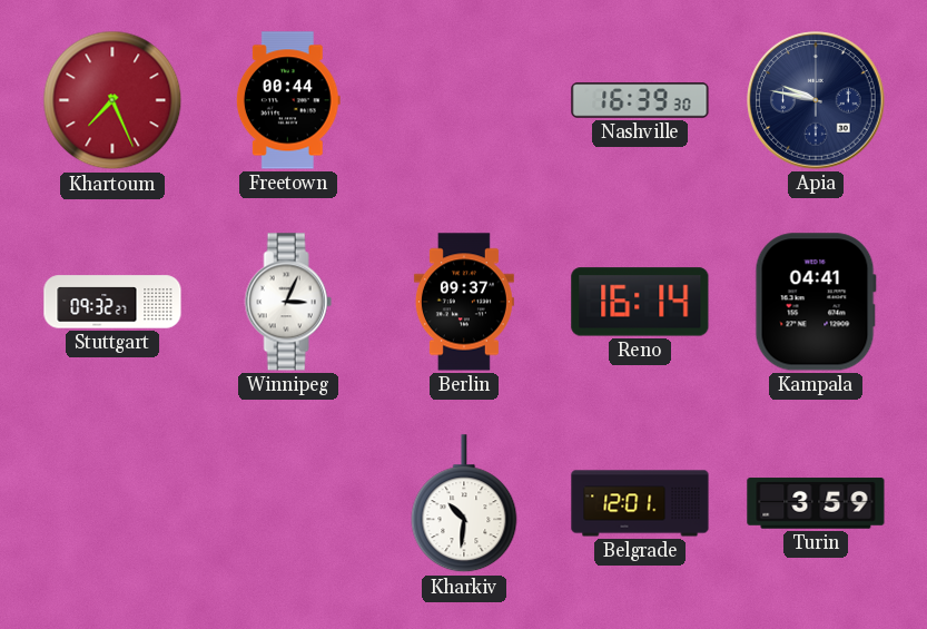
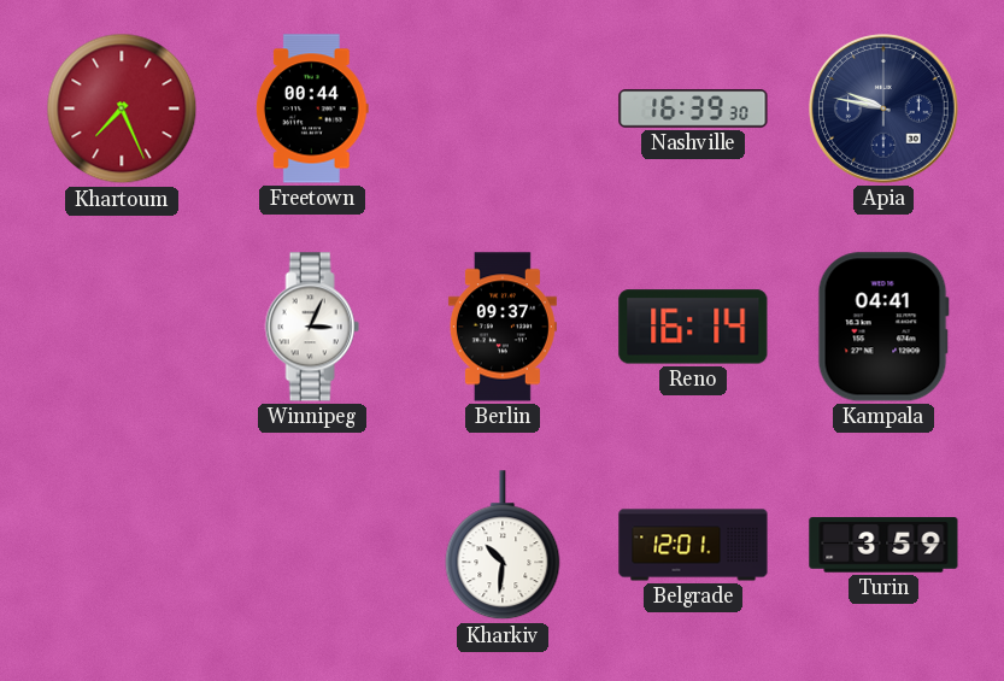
Stuttgart: 09:32 -> none
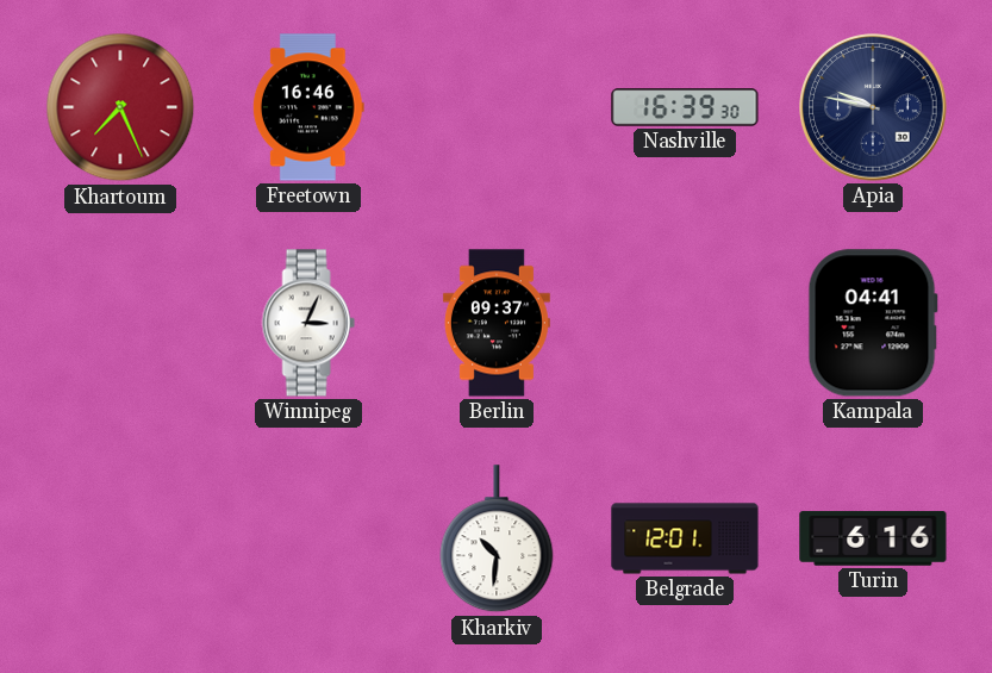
Freetown: 00:44 -> 16:46
Reno: 16:14 -> none
Turin: 3:59 -> 6:16
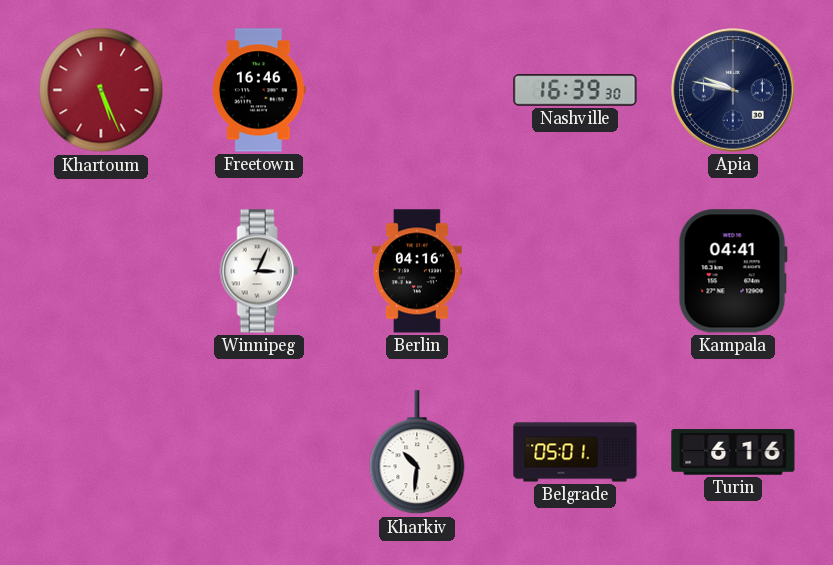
Khartoum: 7:26 -> 5:26
Berlin: 09:37 -> 04:16
Belgrade: 12:01 -> 05:01
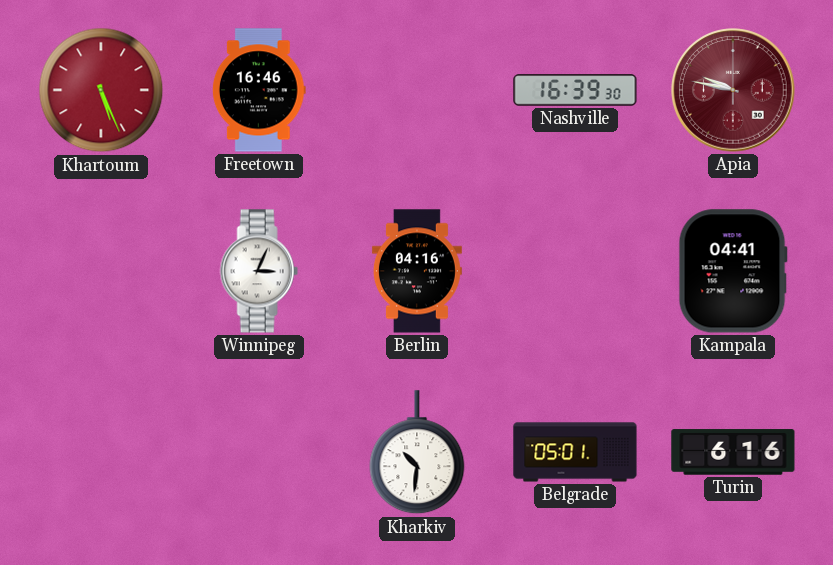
Apia dial: navy -> burgundy
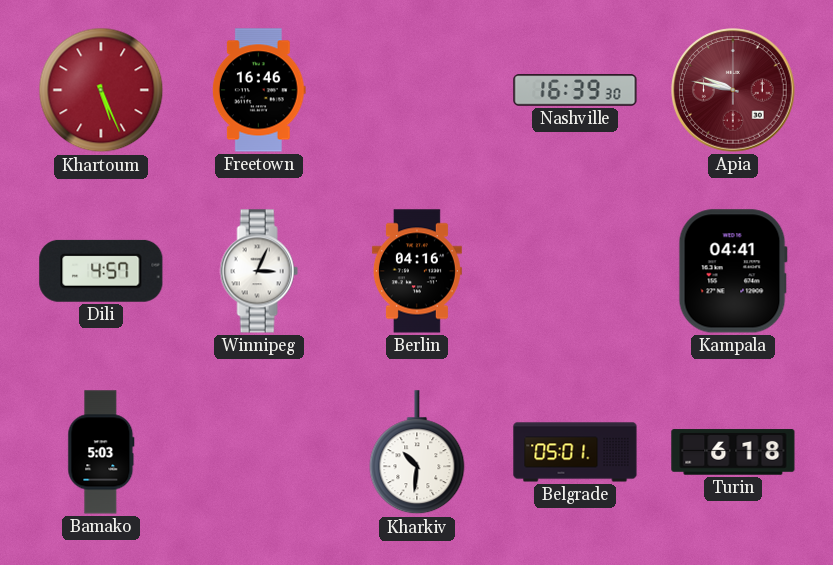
Dili: none -> 4:57
Bamako: none -> 5:03
Turin: 6:16 -> 6:18
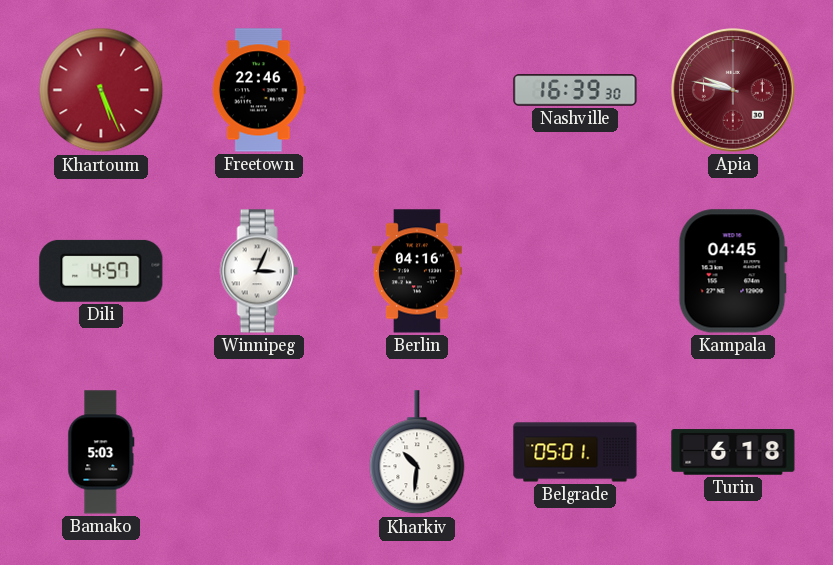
Freetown: 16:46 -> 22:46
Kampala: 04:41 -> 04:45
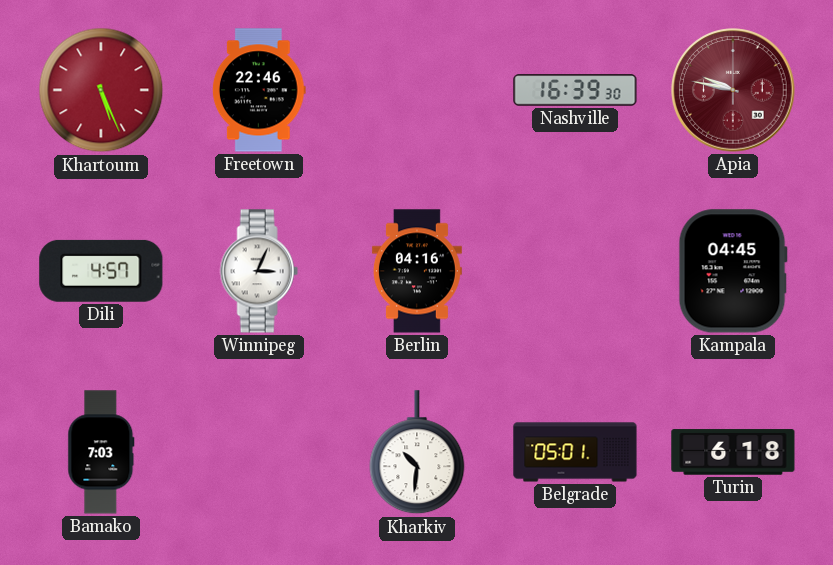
Bamako: 5:03 -> 7:03
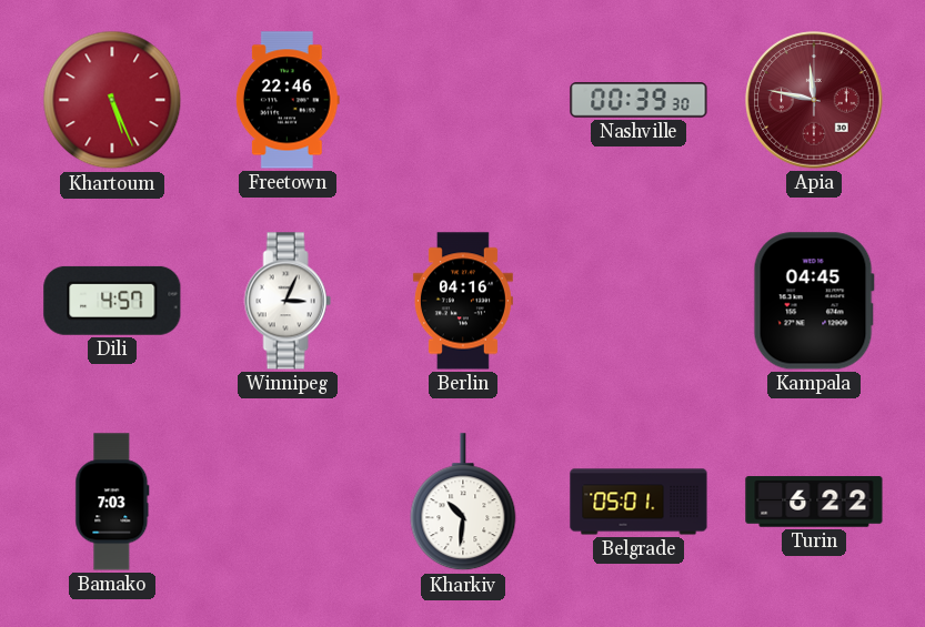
Nashville: 16:39 -> 00:39
Apia: 9:47 -> 11:47
Turin: 6:18 -> 6:22
